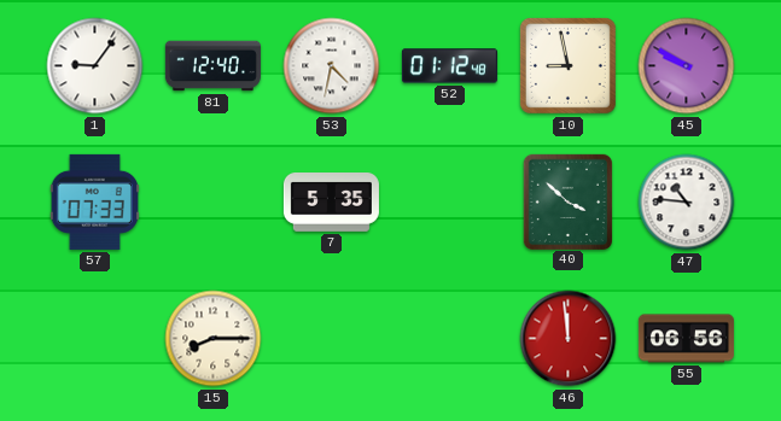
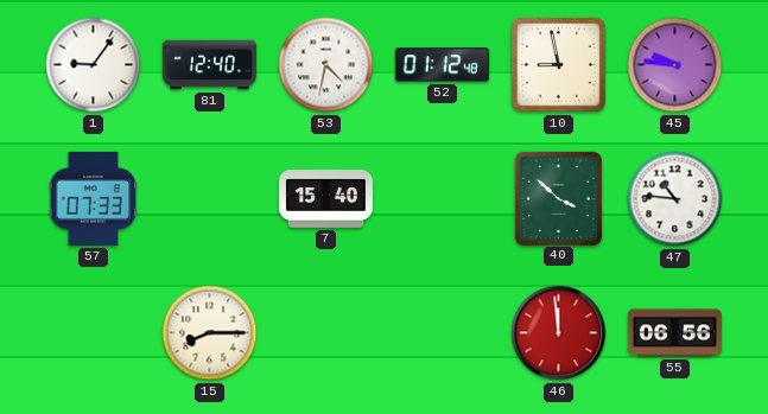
45: 9:50 -> 9:46
7: 5:35 -> 15:40
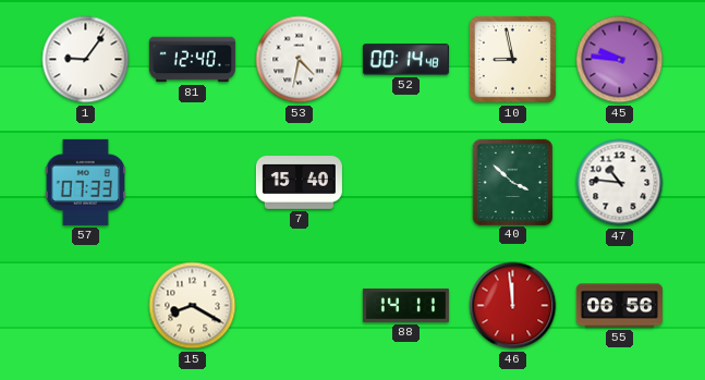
52: 01:12 -> 00:14
15: 8:15 -> 8:20
88: none -> 14:11
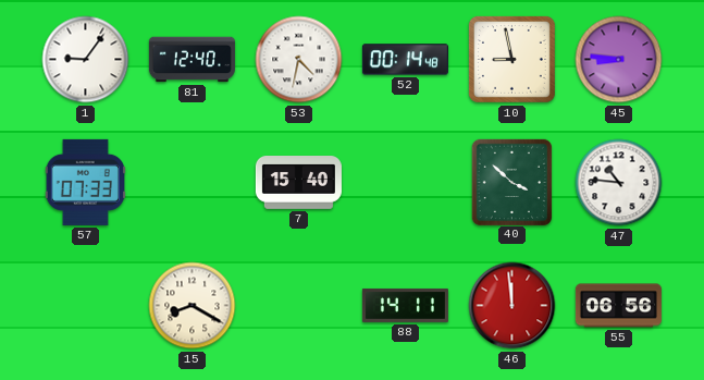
45: 9:46 -> 8:46
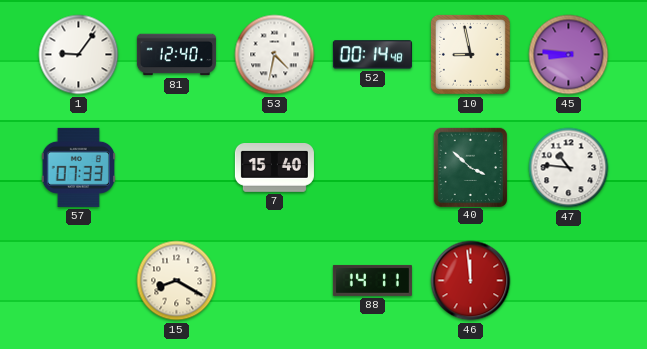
55: 06:56 -> none
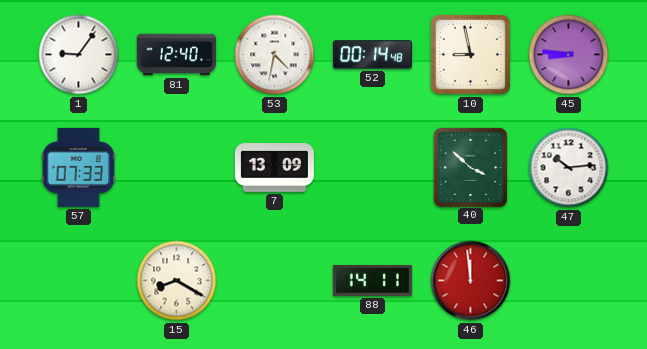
7: 15:40 -> 13:09
47: 10:46 -> 10:14
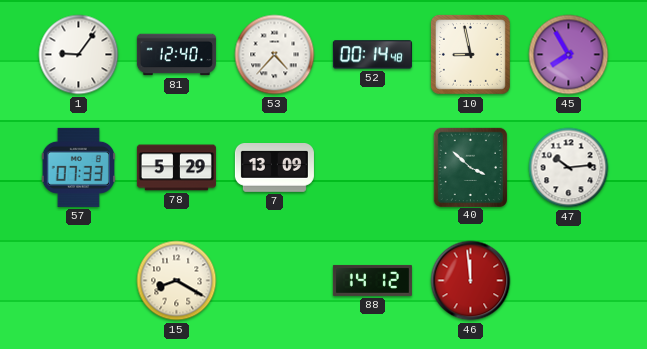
53: 4:32 -> 4:37
45: 8:46 -> 7:55
78: none -> 5:29
88: 14:11 -> 14:12
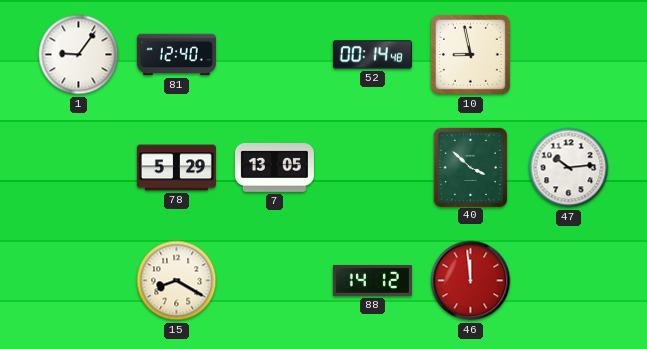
53: 4:37 -> none
45: 7:55 -> none
57: 07:33 -> none
7: 13:09 -> 13:05
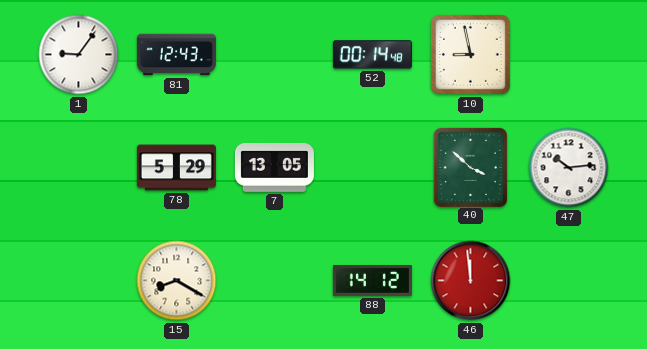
81: 12:40 -> 12:43
